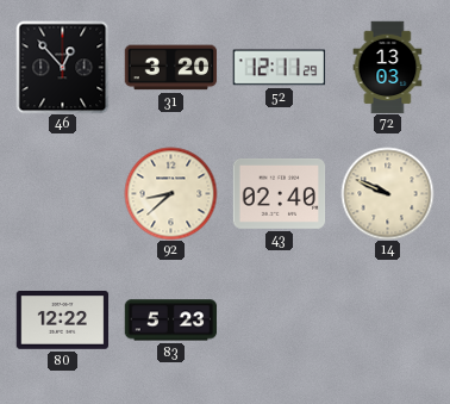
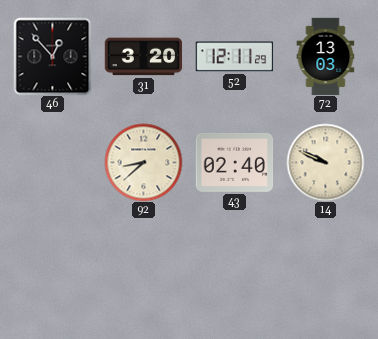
80: 12:22 -> none
83: 5:23 -> none
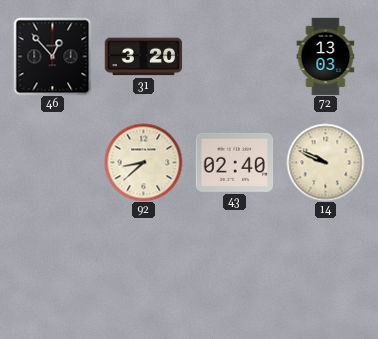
52: 12:11 -> none
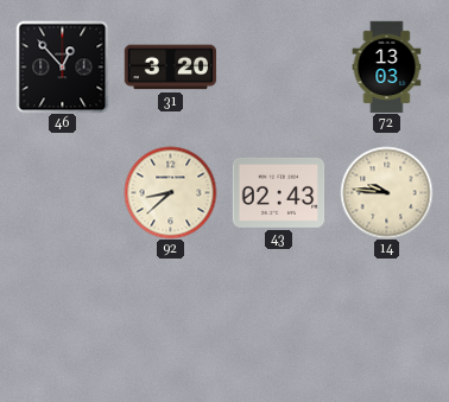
43: 02:40 -> 02:43
14: 9:49 -> 9:46
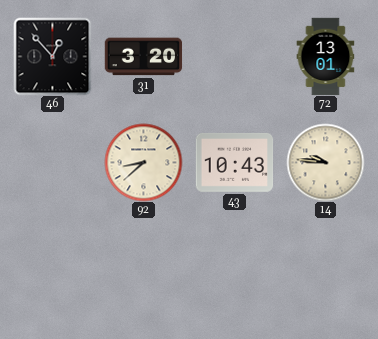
72: 13:03 -> 13:01
43: 02:43 -> 10:43
